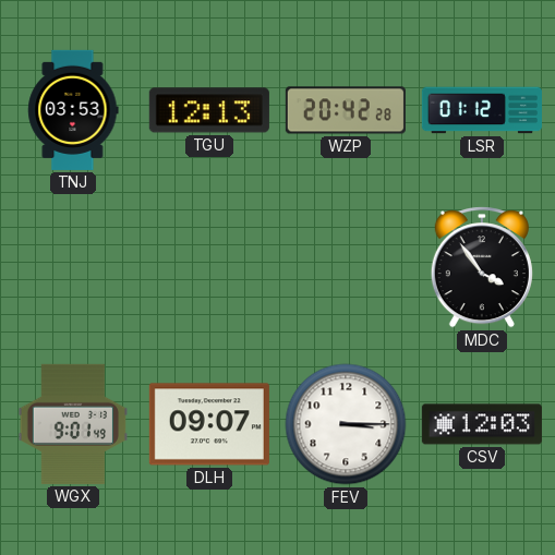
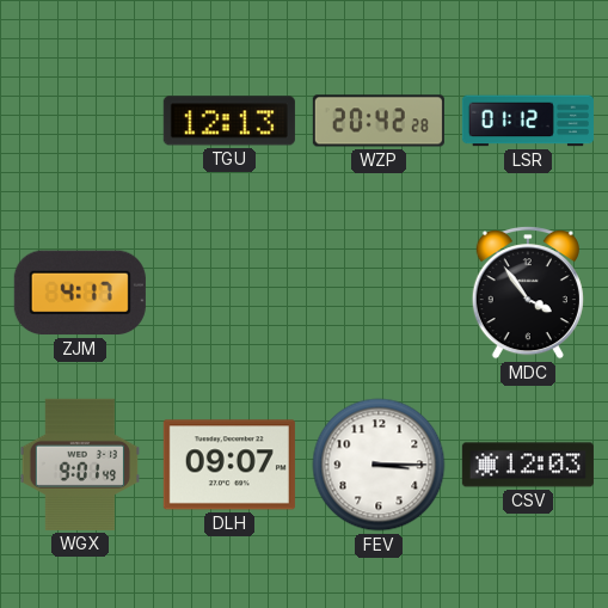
TNJ: 03:53 -> none
ZJM: none -> 4:17
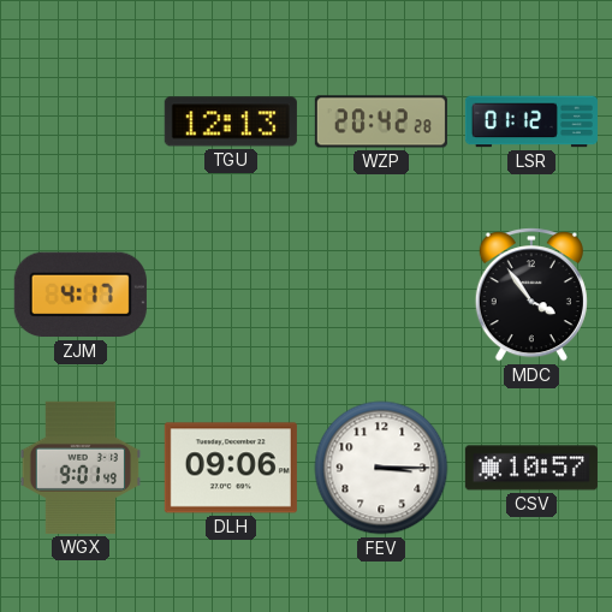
DLH: 09:07 -> 09:06
CSV: 12:03 -> 10:57
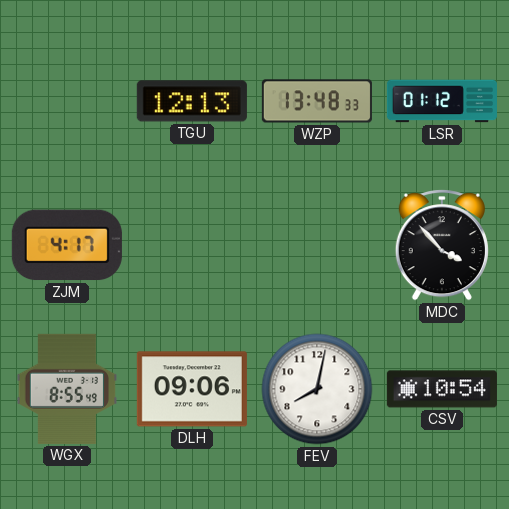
WZP: 20:42 -> 13:48
MDC: 3:54 -> 3:53
WGX: 9:01 -> 8:55
FEV: 3:15 -> 8:02
CSV: 10:57 -> 10:54
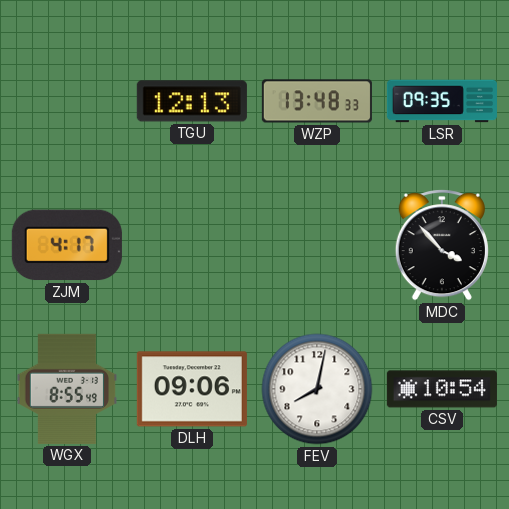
LSR: 01:12 -> 09:35
